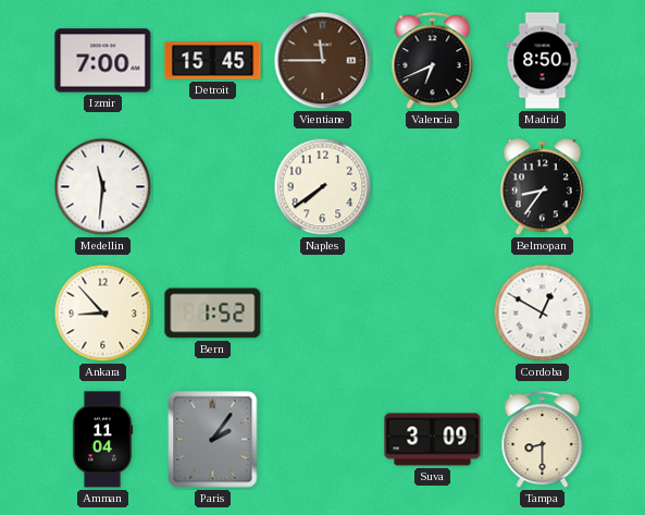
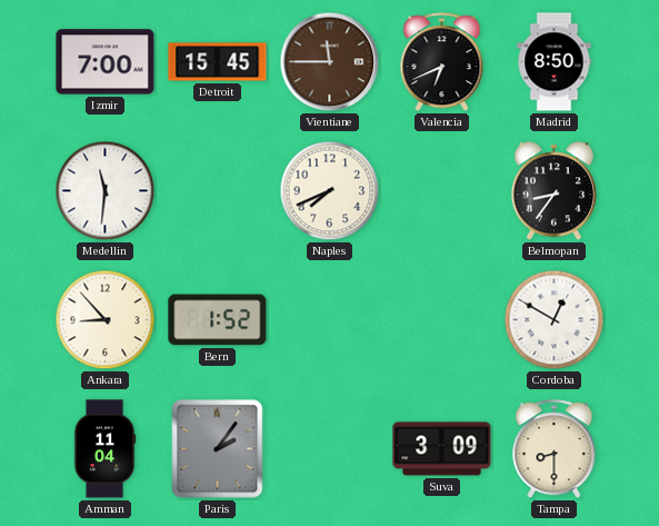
Naples: 7:39 -> 7:41
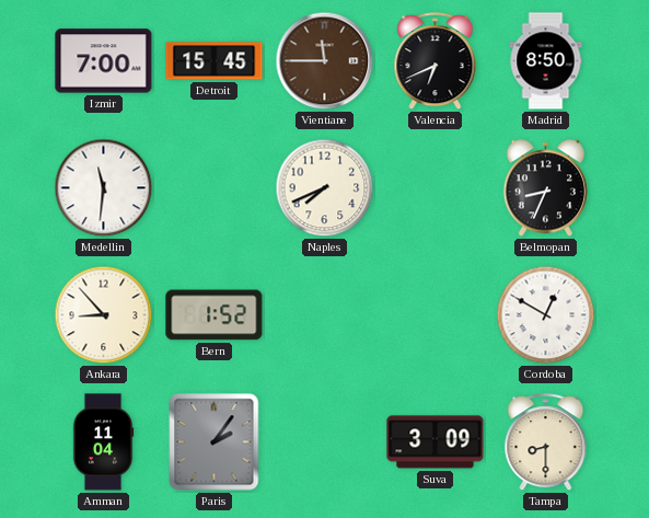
Belmopan: 8:36 -> 8:34
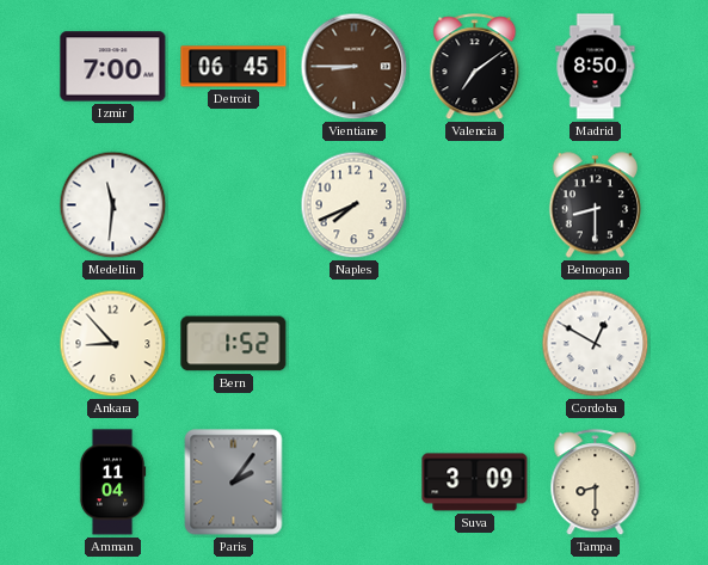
Detroit: 15:45 -> 06:45
Vientiane: 11:45 -> 8:45
Valencia: 6:41 -> 7:09
Belmopan: 8:34 -> 8:30
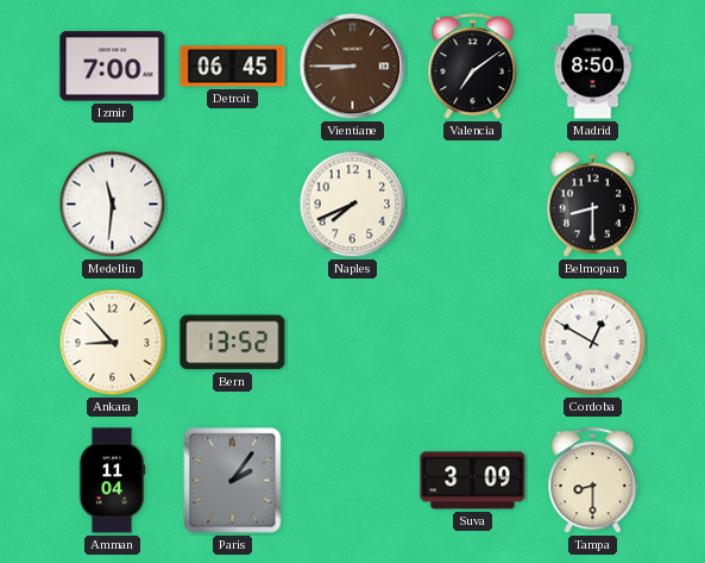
Bern: 1:52 -> 13:52
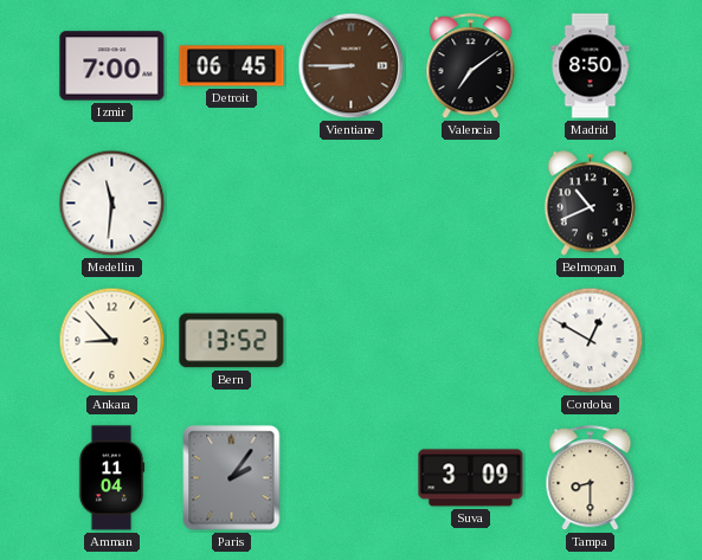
Naples: 7:41 -> none
Belmopan: 8:30 -> 10:41
